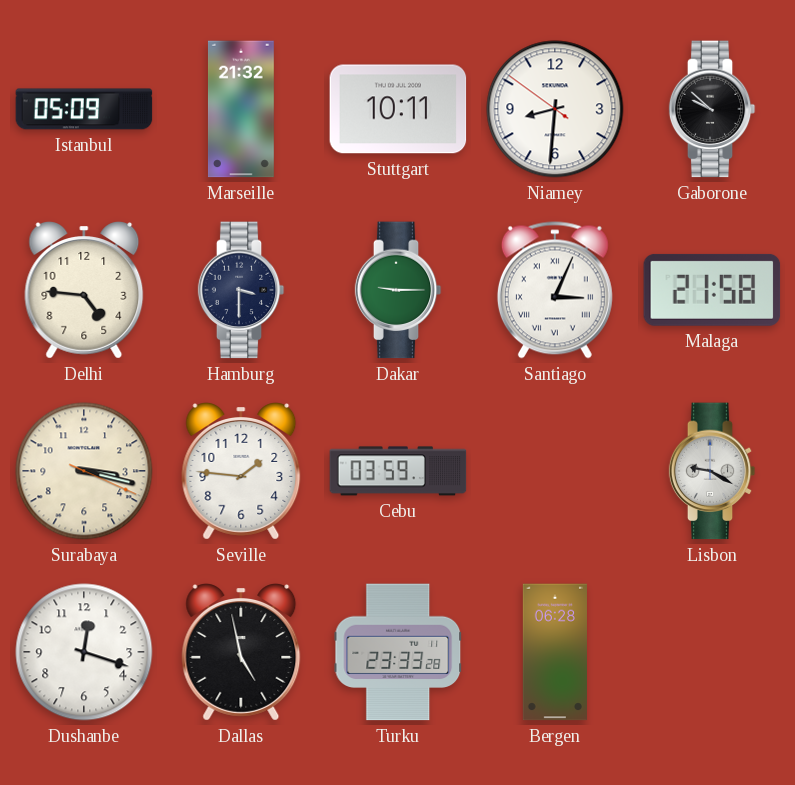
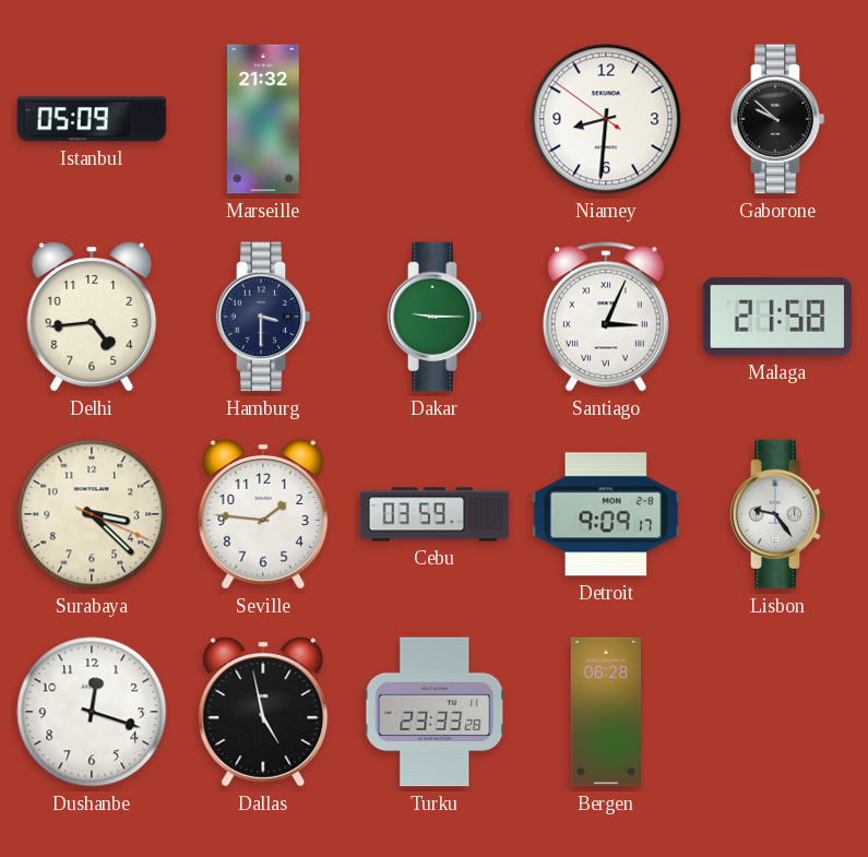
Stuttgart: 10:11 -> none
Delhi: 4:46 -> 4:44
Surabaya: 3:17 -> 3:22
Detroit: none -> 9:09
Lisbon: 9:20 -> 9:24
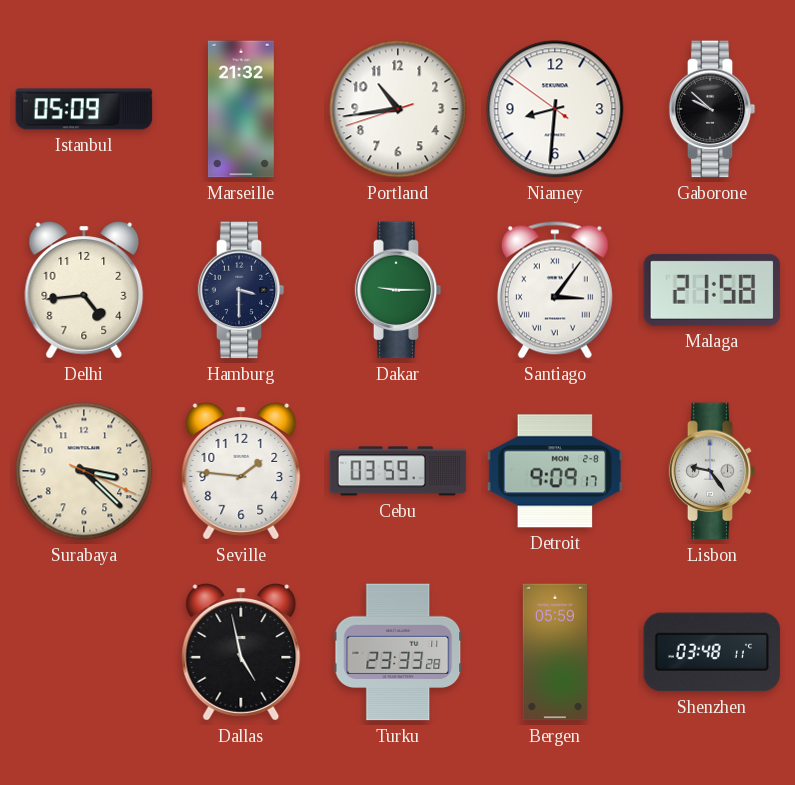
Portland: none -> 10:43
Santiago: 3:04 -> 3:06
Dushanbe: 12:18 -> none
Bergen: 06:28 -> 05:59
Shenzhen: none -> 03:48
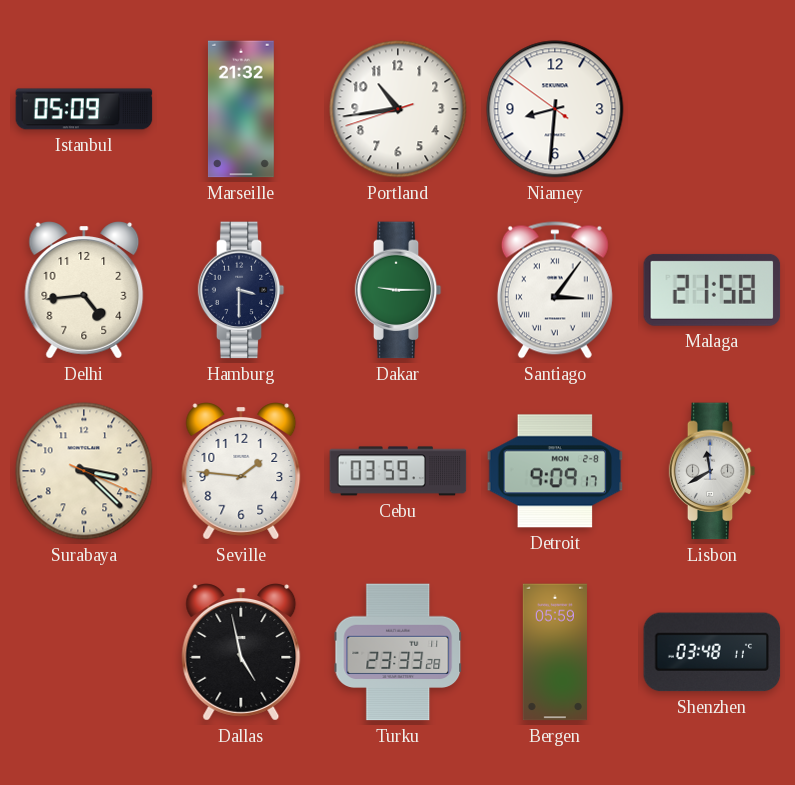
Gaborone: 9:52 -> none
Lisbon: 9:24 -> 11:40
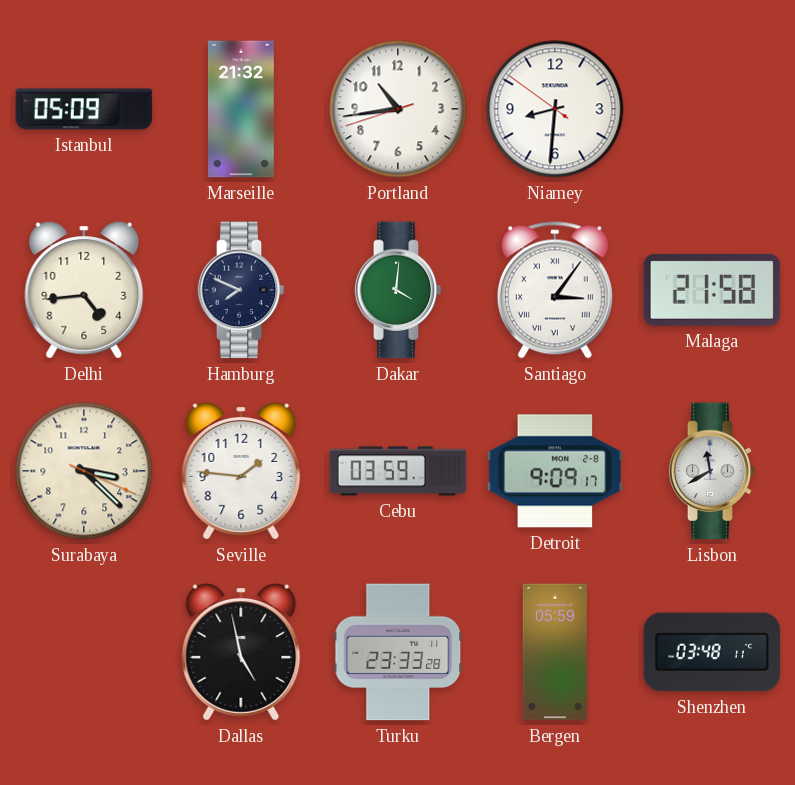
Hamburg: 3:30 -> 7:49
Dakar: 9:15 -> 4:01
